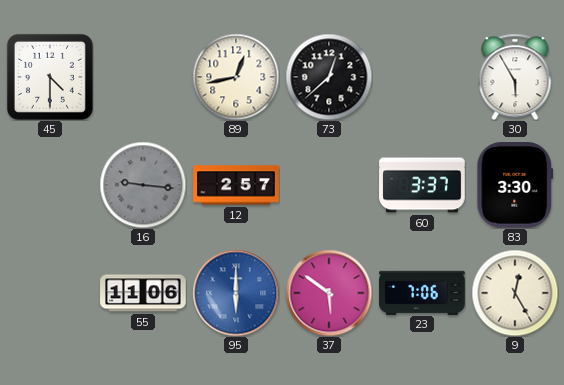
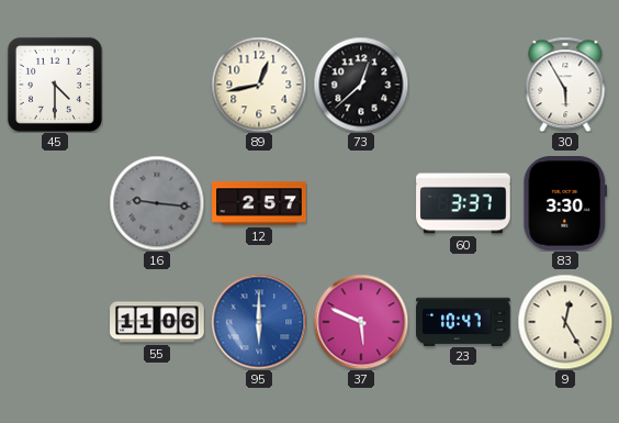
37: 5:51 -> 5:49
23: 7:06 -> 10:47
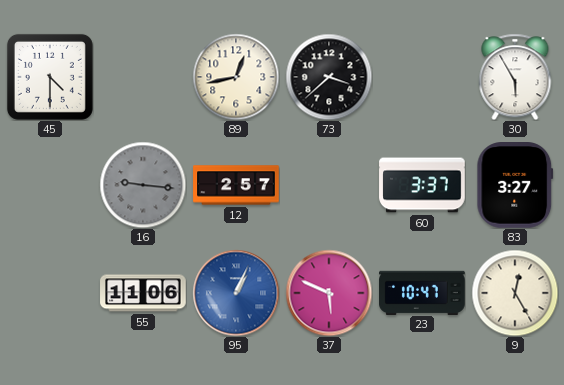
73: 12:38 -> 3:38
83: 3:30 -> 3:27
95: 6:00 -> 1:04
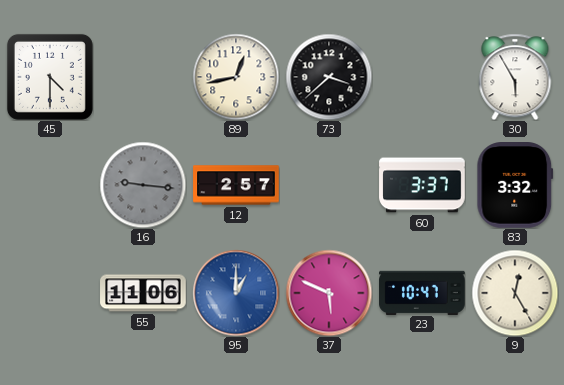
83: 3:27 -> 3:32
95: 1:04 -> 1:00
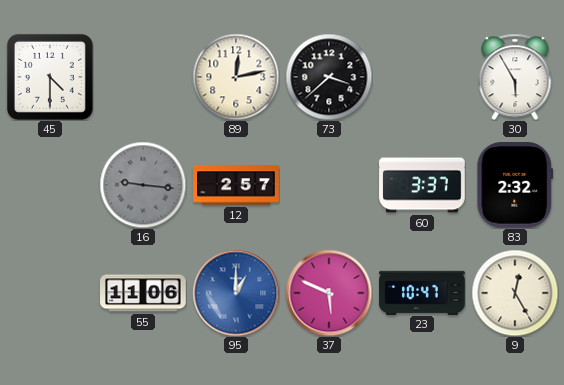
89: 12:43 -> 12:13
83: 3:32 -> 2:32
